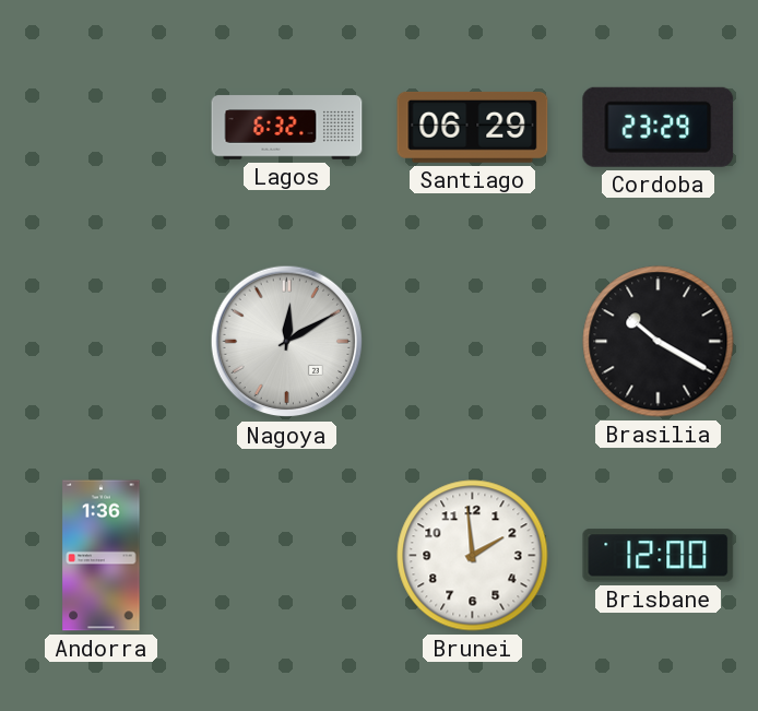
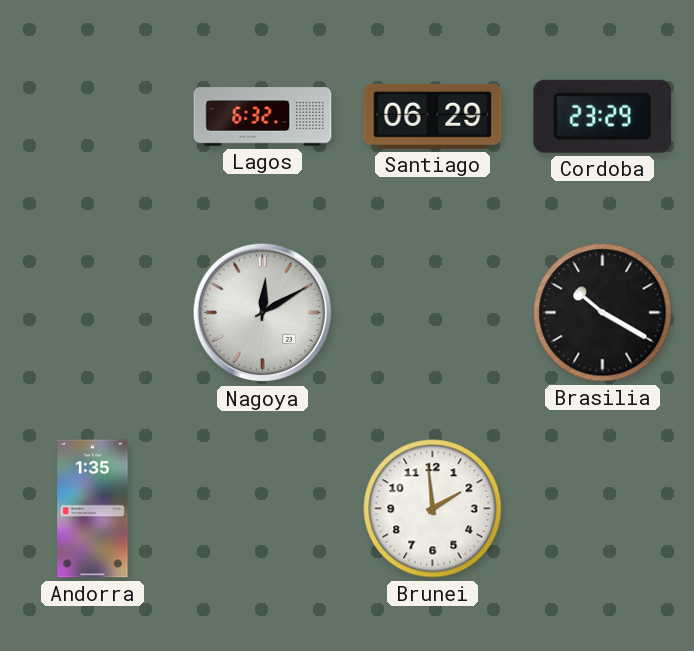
Andorra: 1:36 -> 1:35
Brisbane: 12:00 -> none
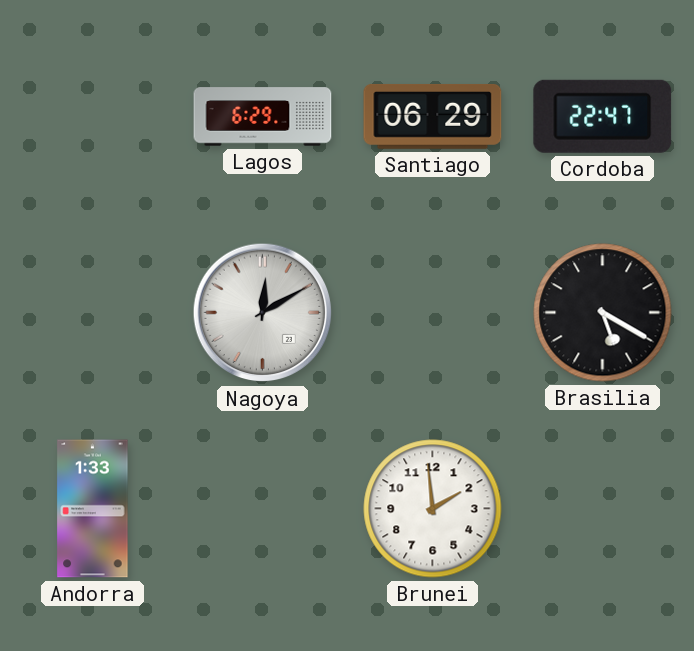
Lagos: 6:32 -> 6:29
Cordoba: 23:29 -> 22:47
Brasilia: 10:20 -> 5:20
Andorra: 1:35 -> 1:33
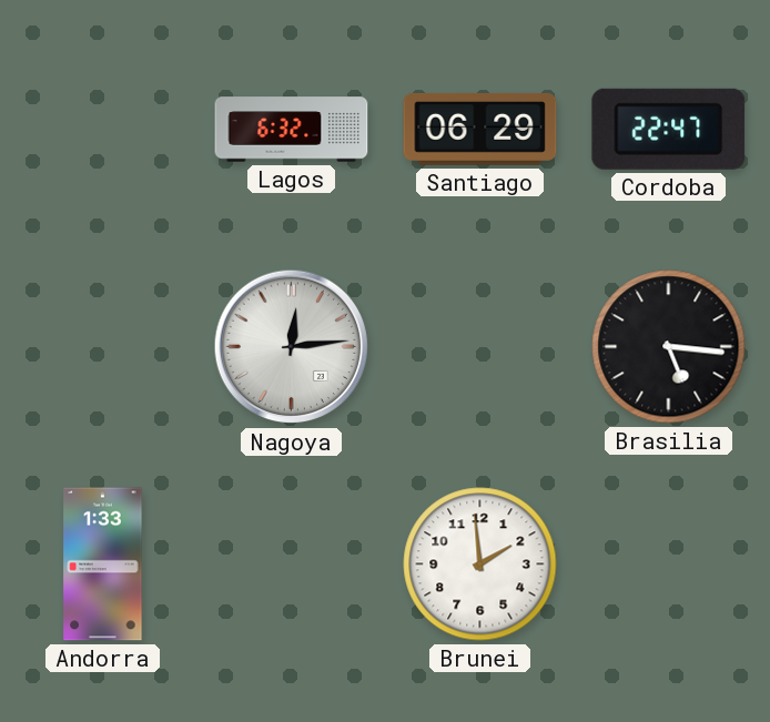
Lagos: 6:29 -> 6:32
Nagoya: 12:10 -> 12:14
Brasilia: 5:20 -> 5:16
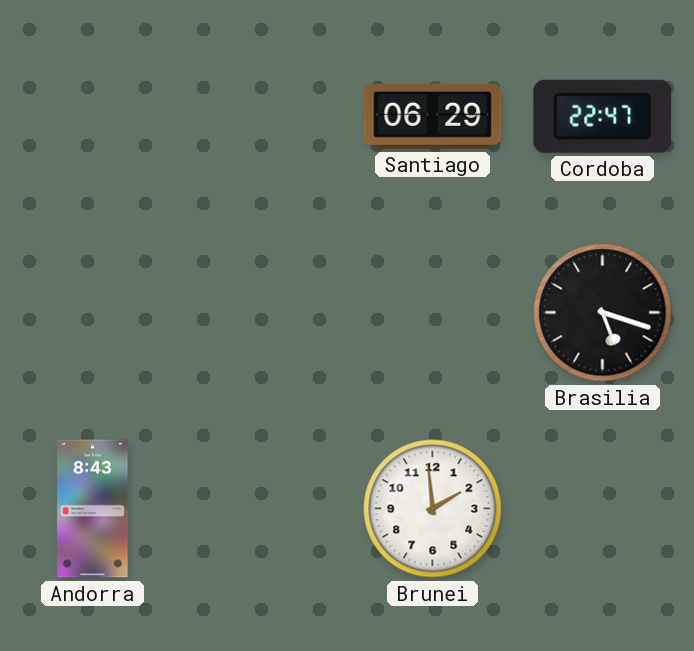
Lagos: 6:32 -> none
Nagoya: 12:14 -> none
Brasilia: 5:16 -> 5:18
Andorra: 1:33 -> 8:43
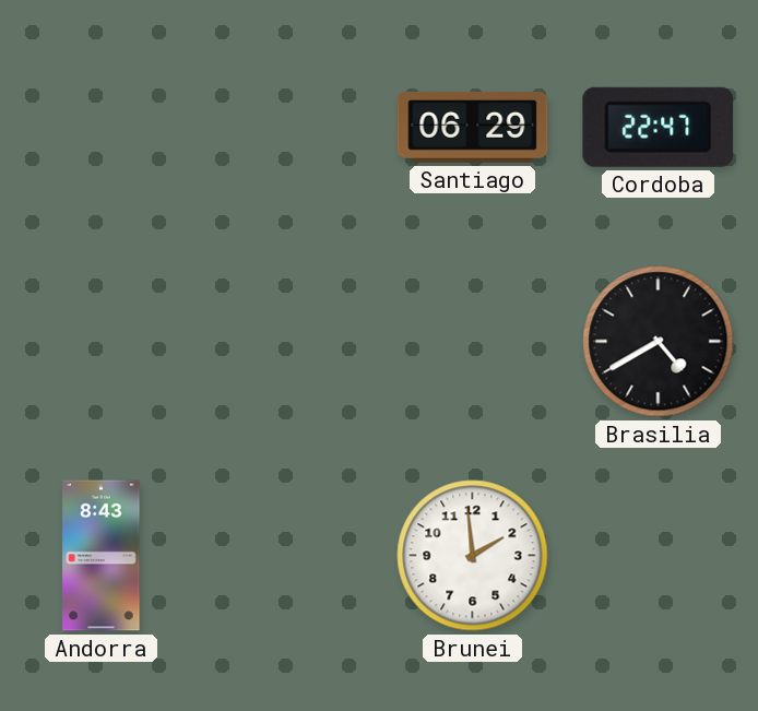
Brasilia: 5:18 -> 4:40
